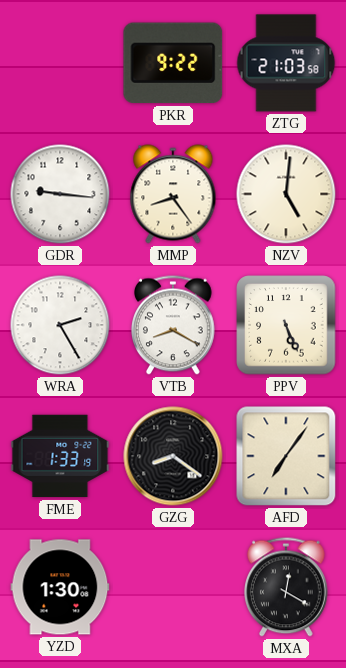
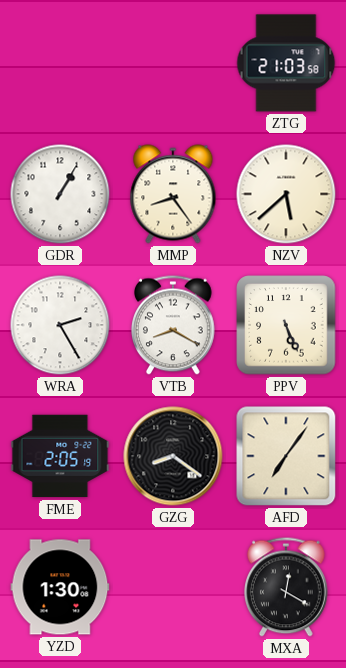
PKR: 9:22 -> none
GDR: 9:16 -> 1:05
NZV: 5:01 -> 5:38
FME: 1:33 -> 2:05
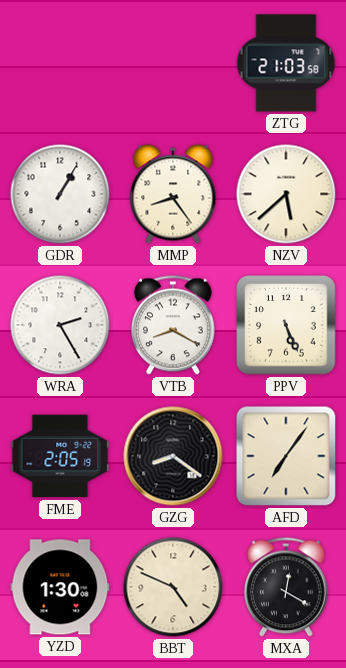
BBT: none -> 4:49
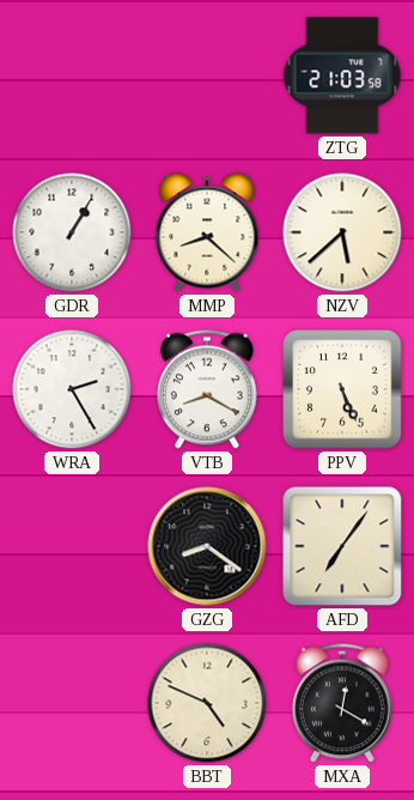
MMP: 8:24 -> 8:22
FME: 2:05 -> none
YZD: 1:30 -> none
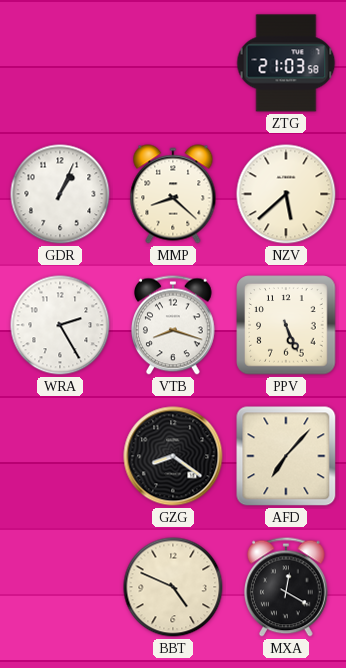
GDR: 1:05 -> 1:04
VTB: 8:20 -> 8:18
AFD: 7:06 -> 7:07
